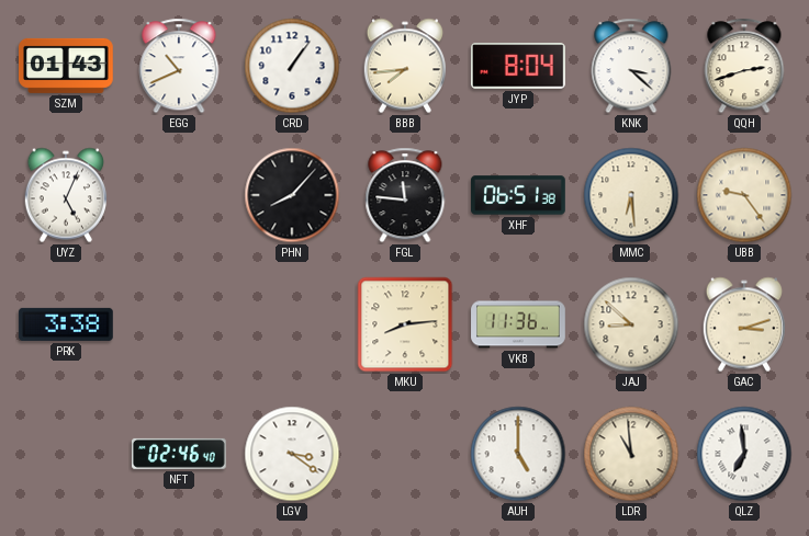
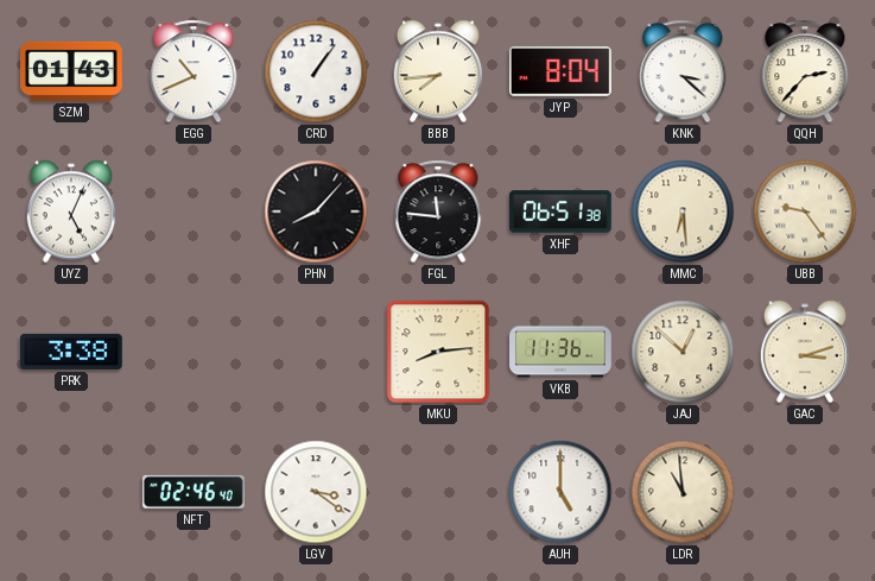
QQH: 2:42 -> 2:37
JAJ: 8:52 -> 12:52
QLZ: 6:59 -> none
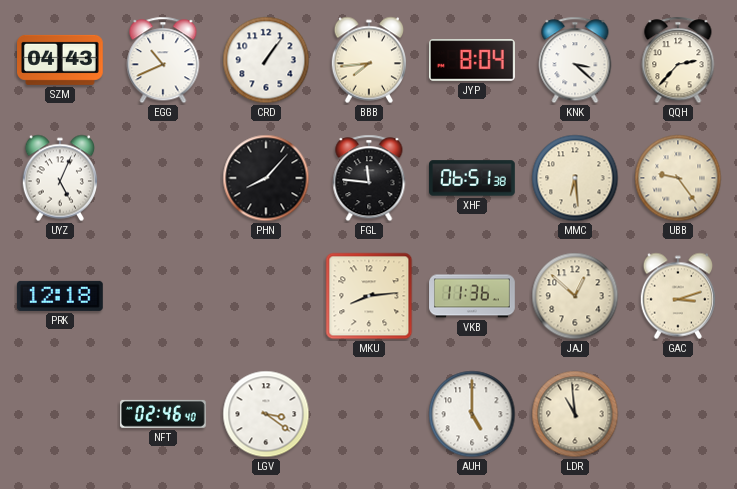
SZM: 01:43 -> 04:43
PRK: 3:38 -> 12:18
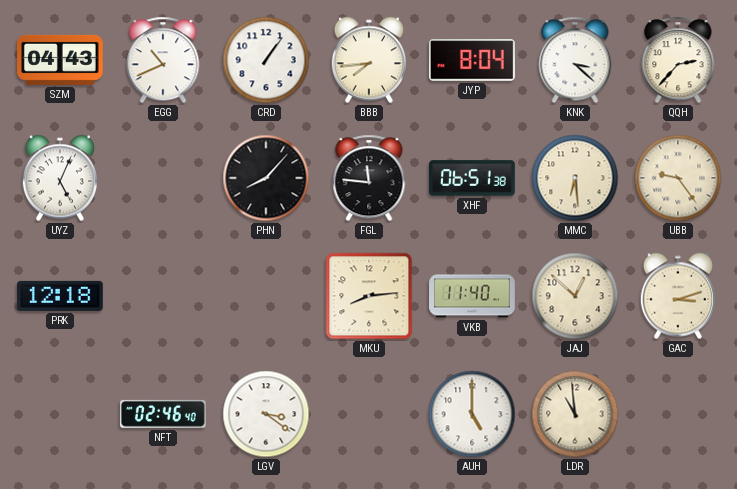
VKB: 11:36 -> 11:40
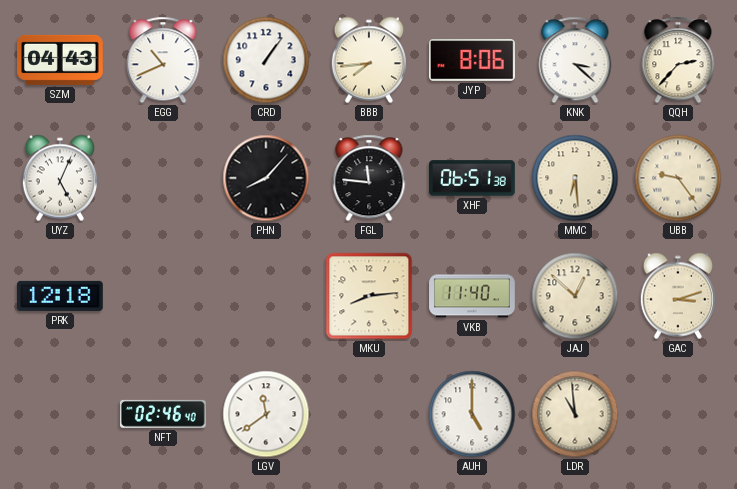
JYP: 8:04 -> 8:06
LGV: 3:21 -> 11:39
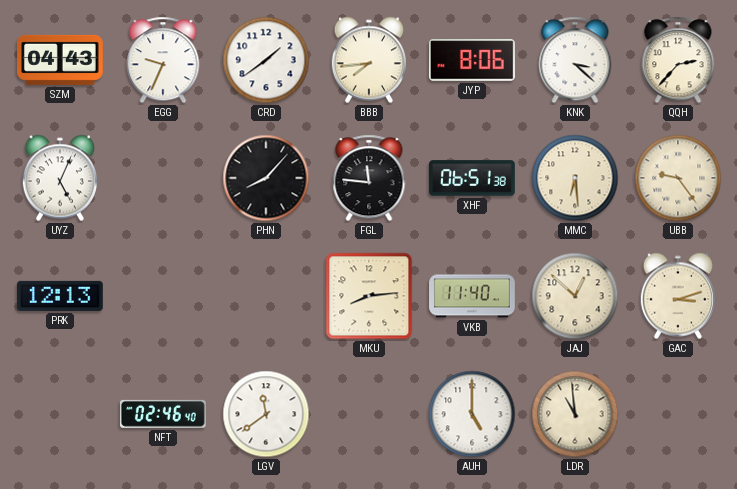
EGG: 10:41 -> 9:34
CRD: 1:06 -> 1:39
PRK: 12:18 -> 12:13
